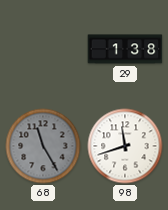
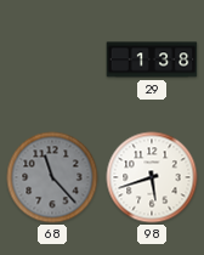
68: 11:25 -> 11:23
98: 11:42 -> 5:42
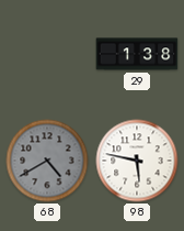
68: 11:23 -> 4:40
98: 5:42 -> 5:47
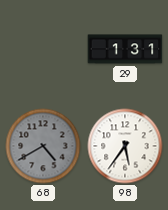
29: 1:38 -> 1:31
98: 5:47 -> 5:36
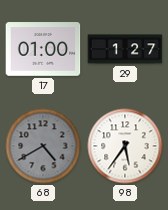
17: none -> 01:00
29: 1:31 -> 1:27
